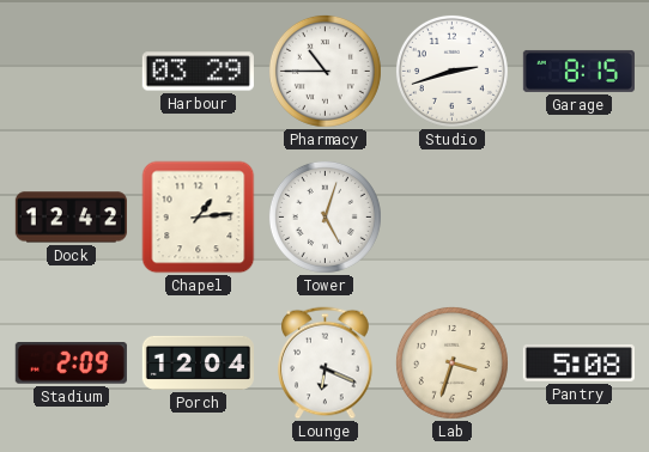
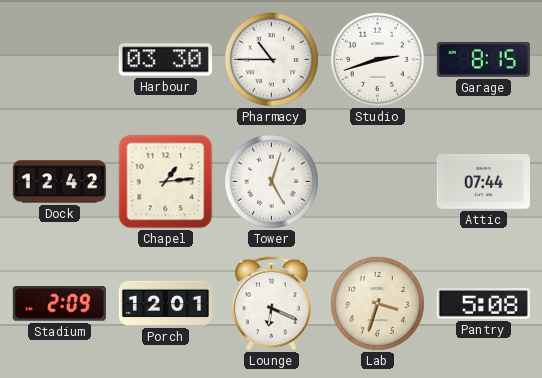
Harbour: 03:29 -> 03:30
Attic: none -> 07:44
Porch: 12:04 -> 12:01
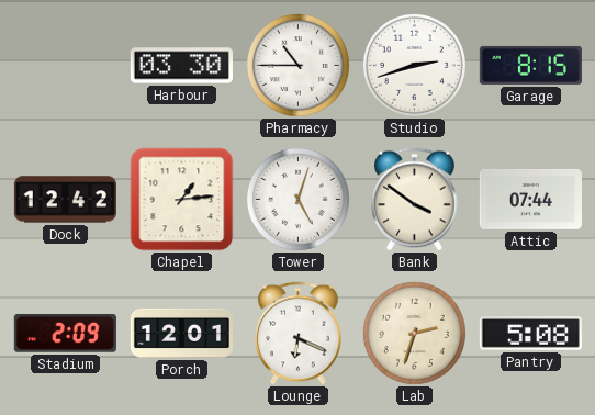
Bank: none -> 3:51
Lab: 3:33 -> 2:33
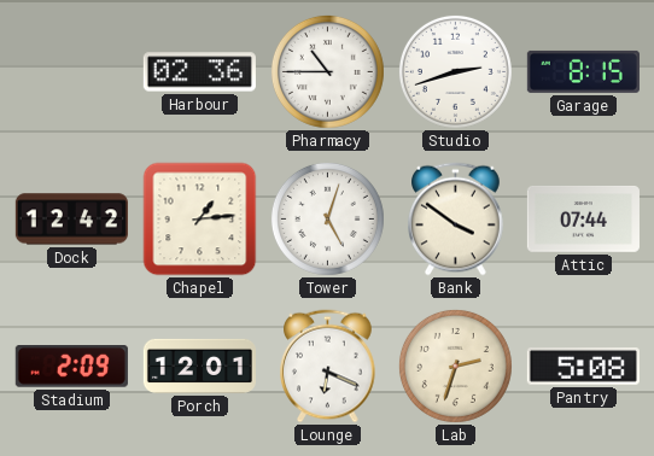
Harbour: 03:30 -> 02:36
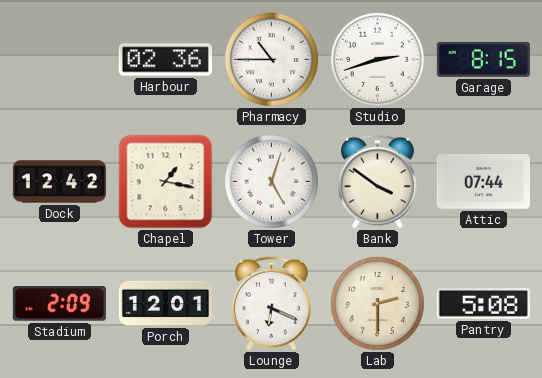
Chapel: 1:14 -> 1:17
Lab: 2:33 -> 2:30
